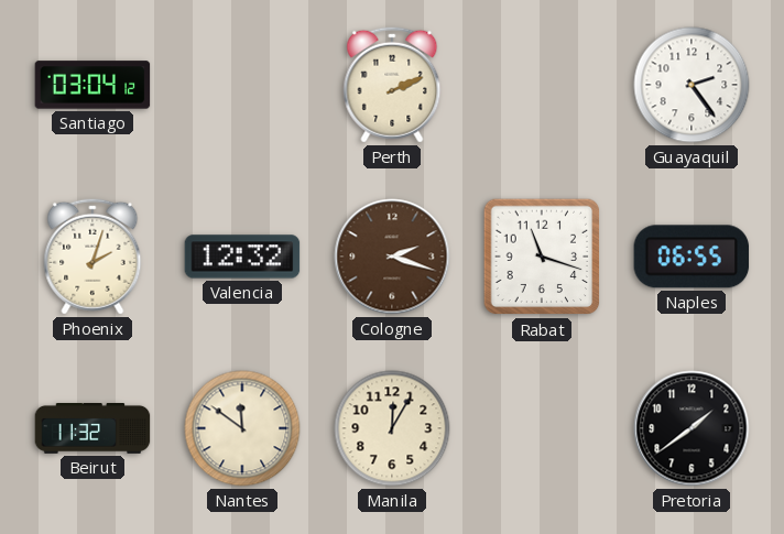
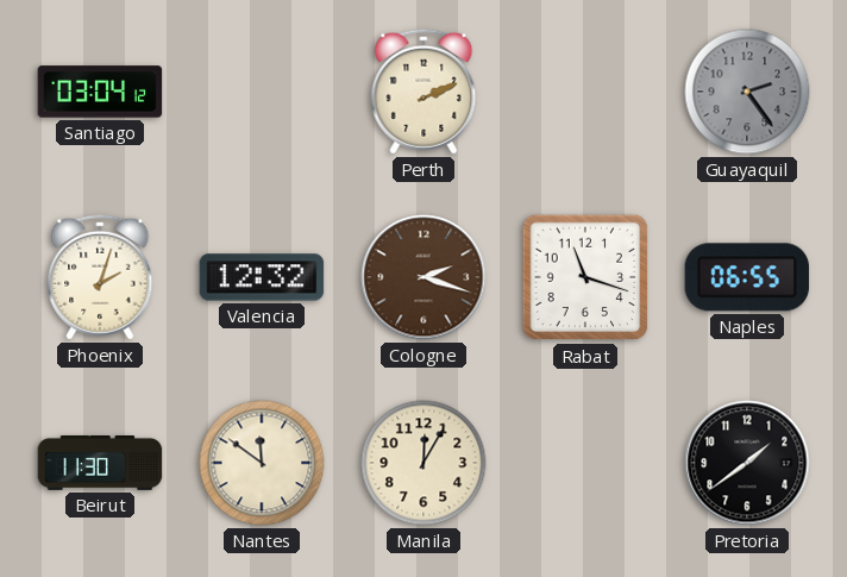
Guayaquil dial: white -> grey
Beirut: 11:32 -> 11:30
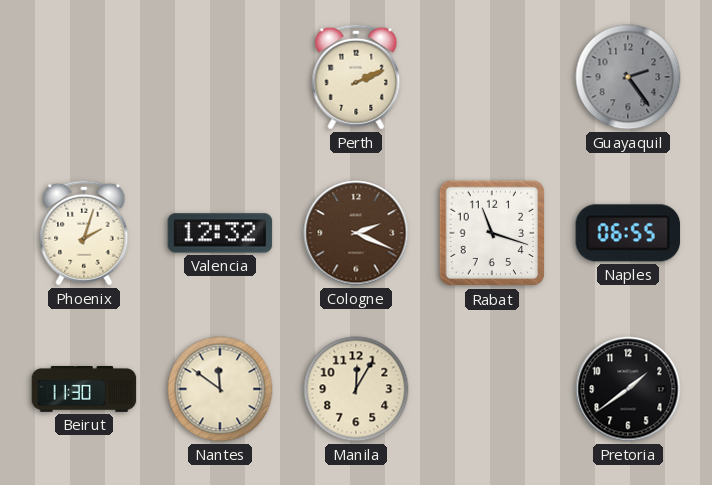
Santiago: 03:04 -> none
Cologne: 2:18 -> 2:19
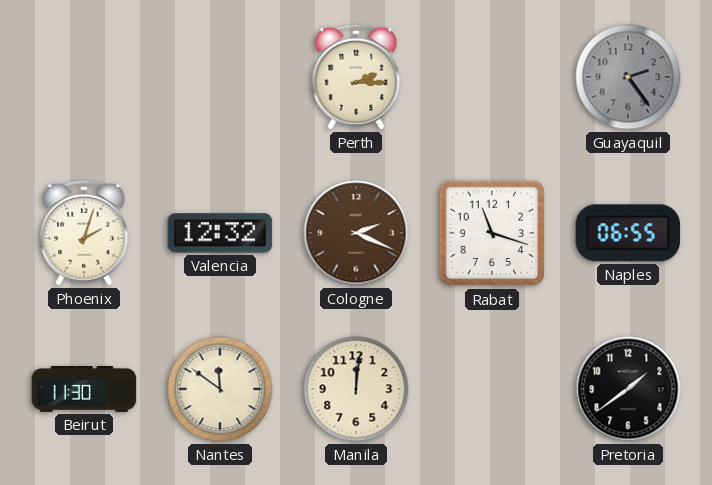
Perth: 2:11 -> 2:15
Manila: 12:05 -> 12:01
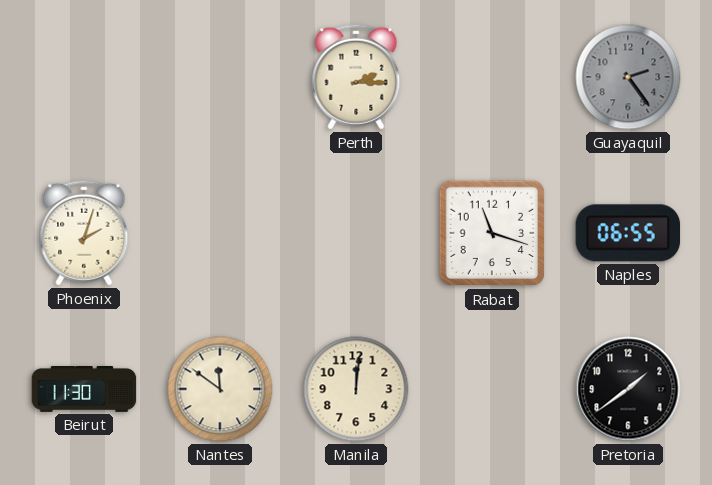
Valencia: 12:32 -> none
Cologne: 2:19 -> none
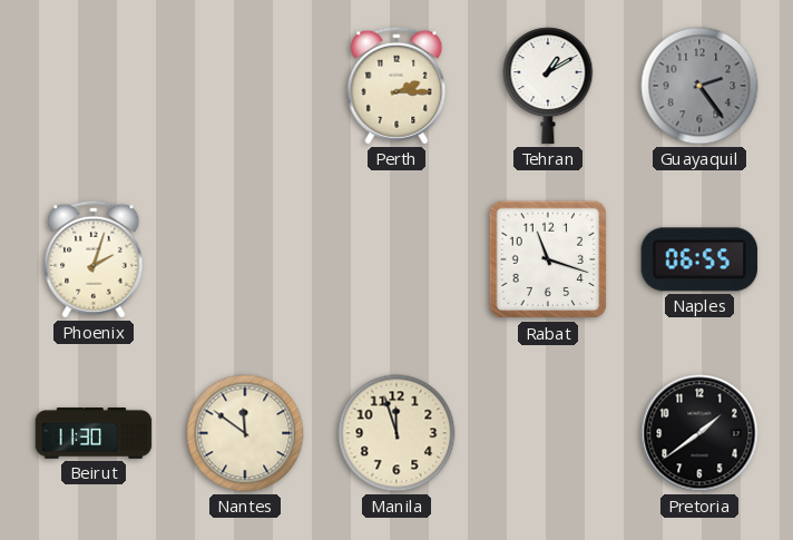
Tehran: none -> 1:10
Manila: 12:01 -> 11:57
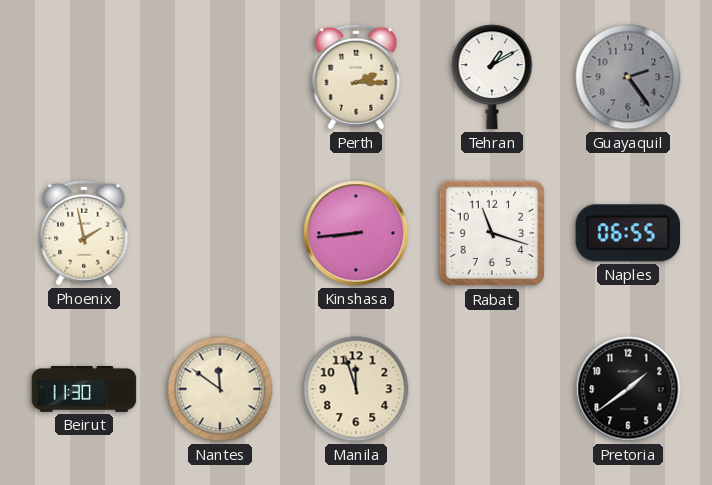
Phoenix: 2:03 -> 1:58
Kinshasa: none -> 8:44
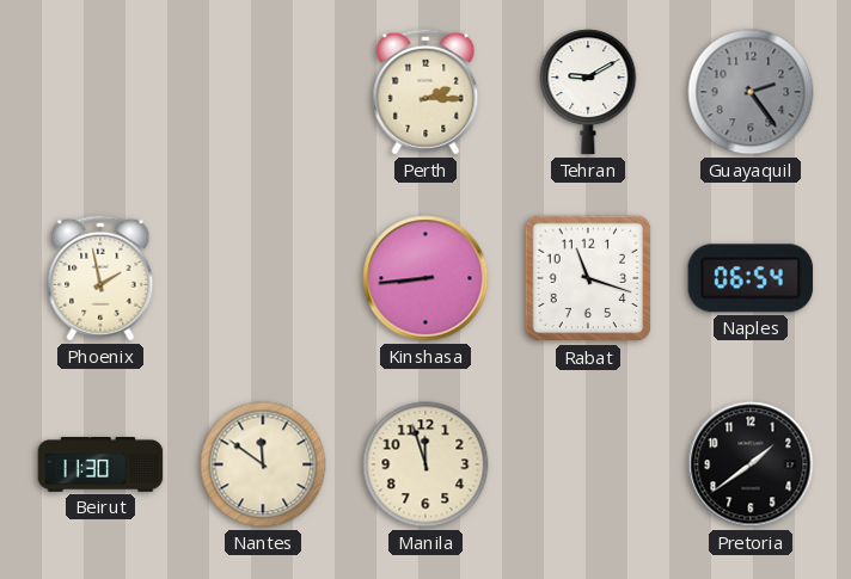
Tehran: 1:10 -> 9:10
Naples: 06:55 -> 06:54
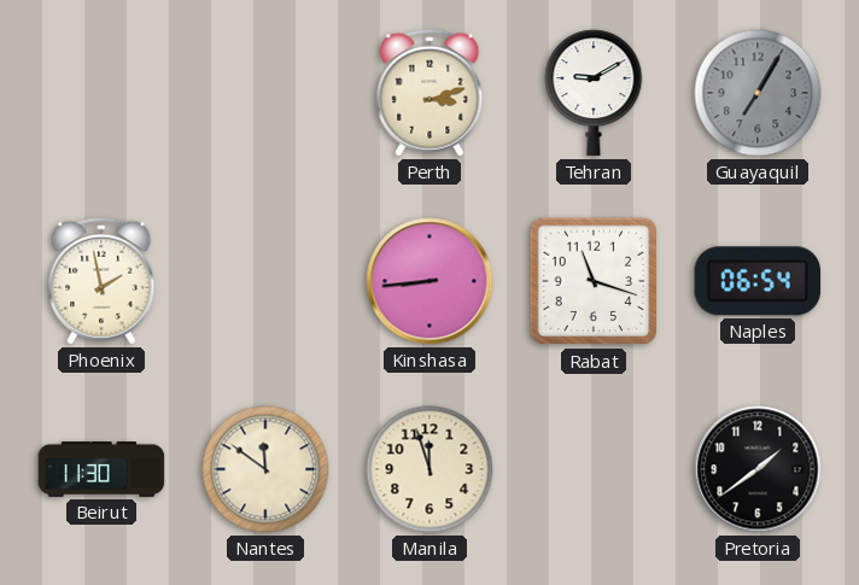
Perth: 2:15 -> 3:12
Guayaquil: 2:24 -> 7:05
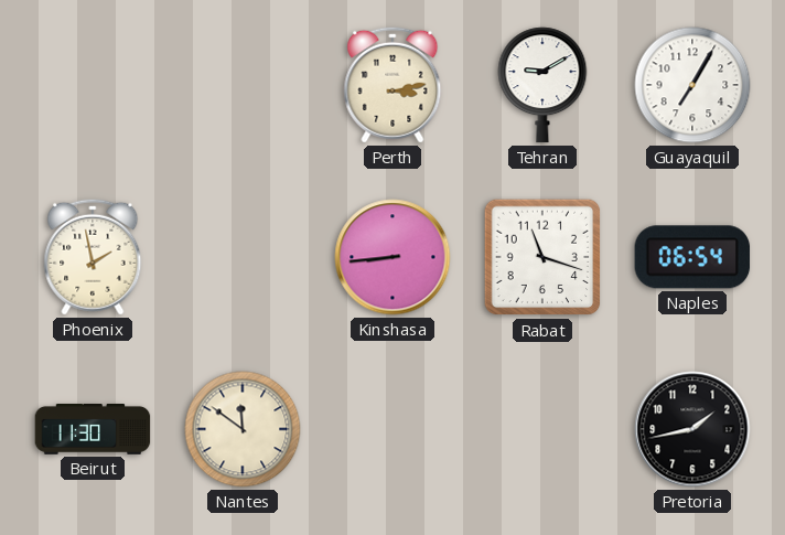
Perth: 3:12 -> 3:13
Guayaquil dial: grey -> white
Manila: 11:57 -> none
Pretoria: 1:39 -> 1:43
